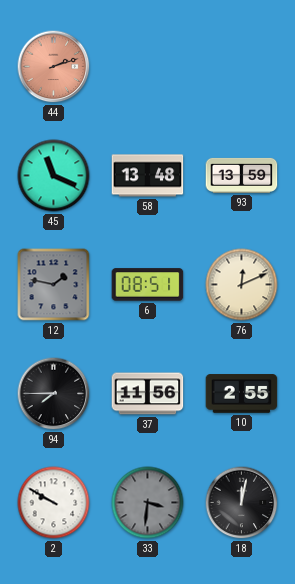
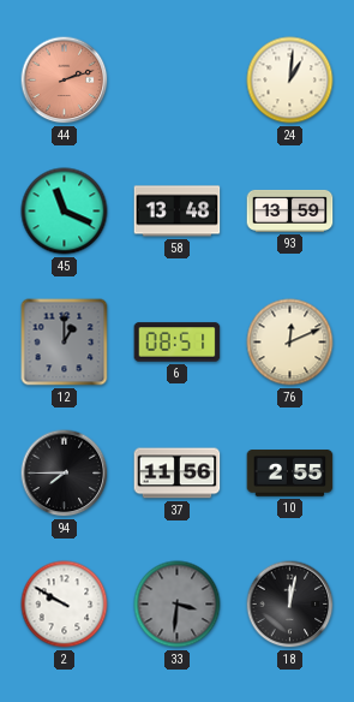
24: none -> 1:01
12: 1:47 -> 1:00
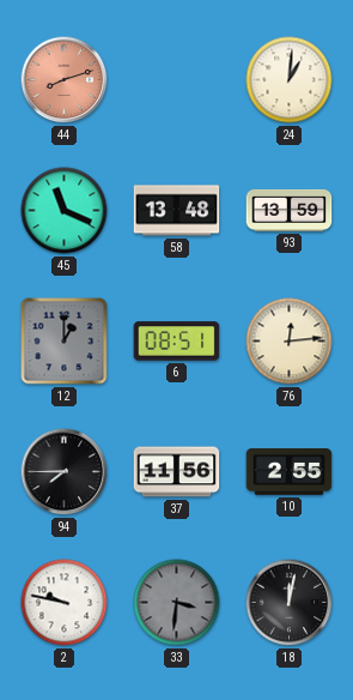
44: 2:12 -> 8:12
76: 12:11 -> 12:14
2: 9:50 -> 9:47
